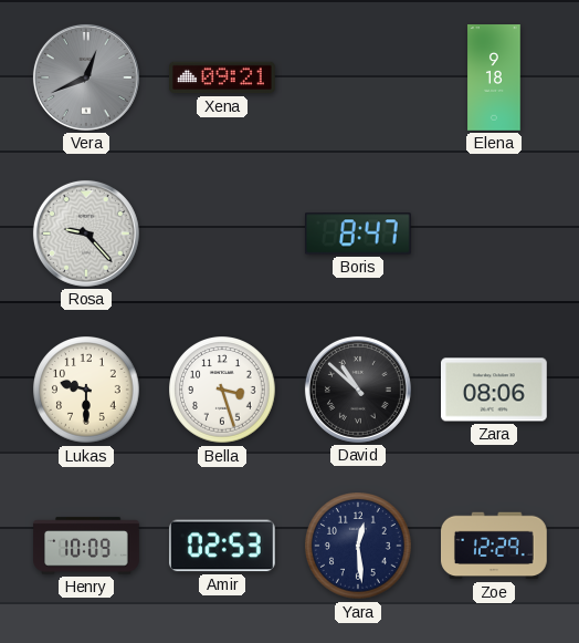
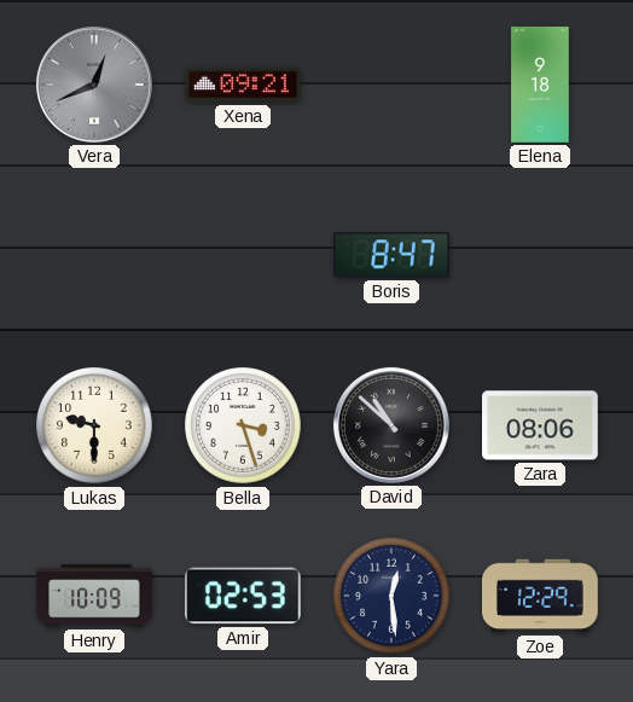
Rosa: 9:23 -> none
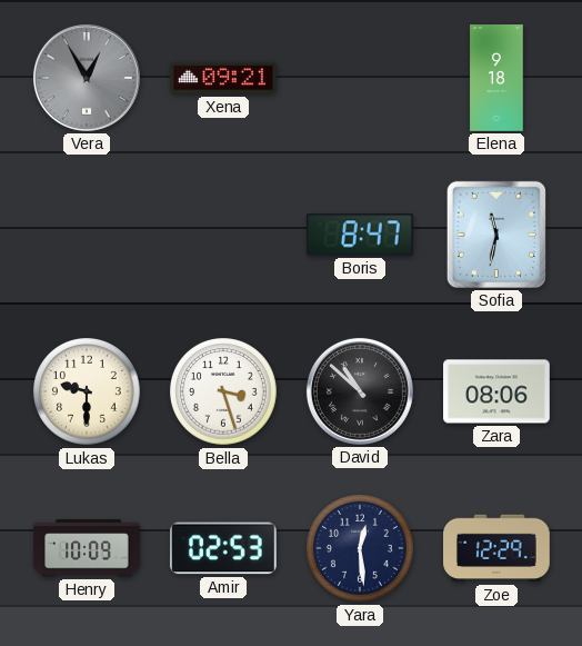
Vera: 12:41 -> 12:55
Sofia: none -> 11:32
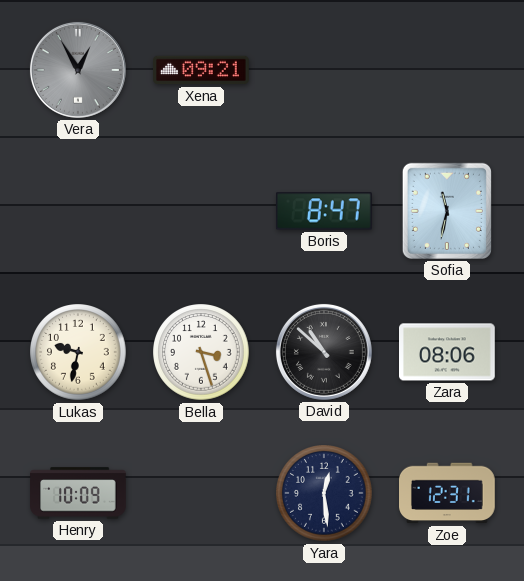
Elena: 9:18 -> none
Lukas: 9:30 -> 9:32
Amir: 02:53 -> none
Zoe: 12:29 -> 12:31
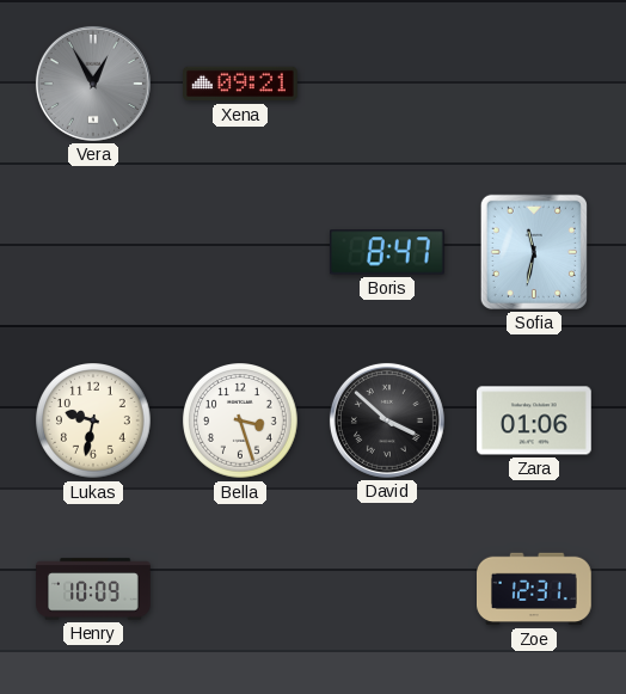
David: 10:52 -> 3:52
Zara: 08:06 -> 01:06
Yara: 12:29 -> none
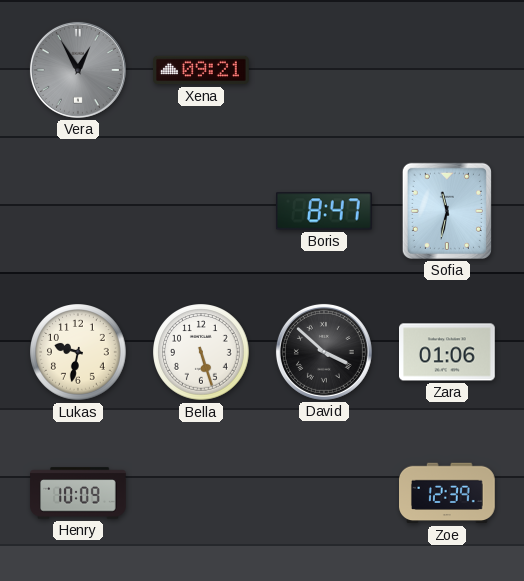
Bella: 3:27 -> 5:27
Zoe: 12:31 -> 12:39
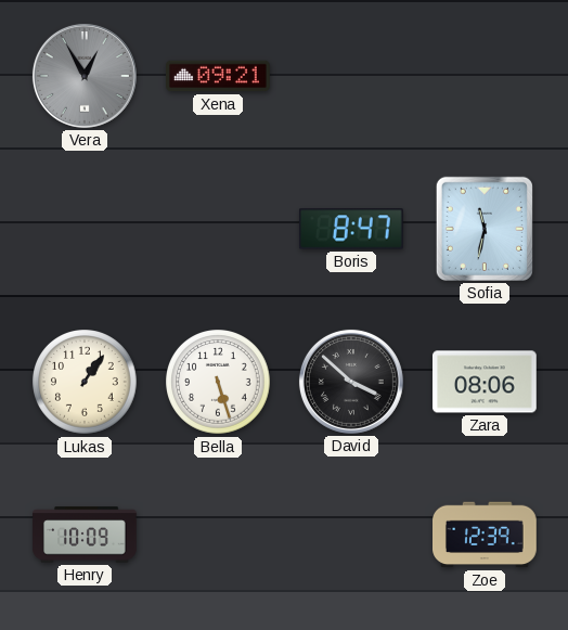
Lukas: 9:32 -> 1:06
Zara: 01:06 -> 08:06
